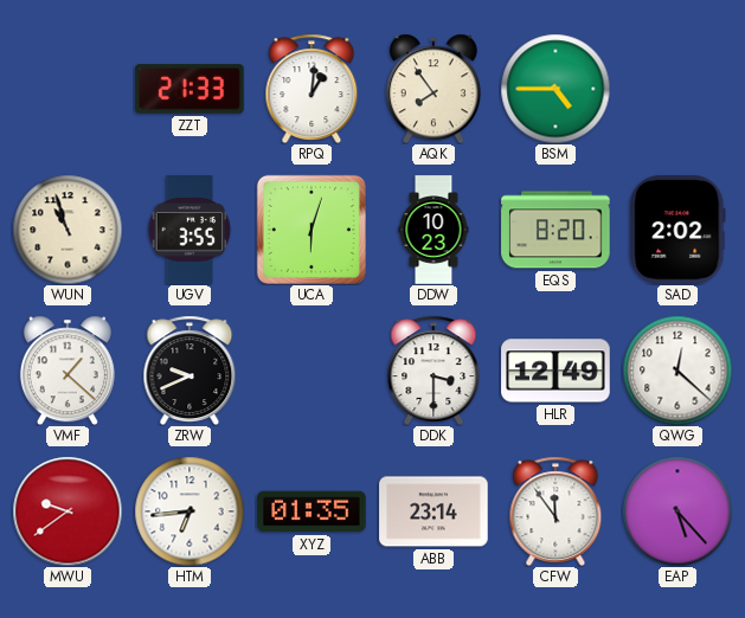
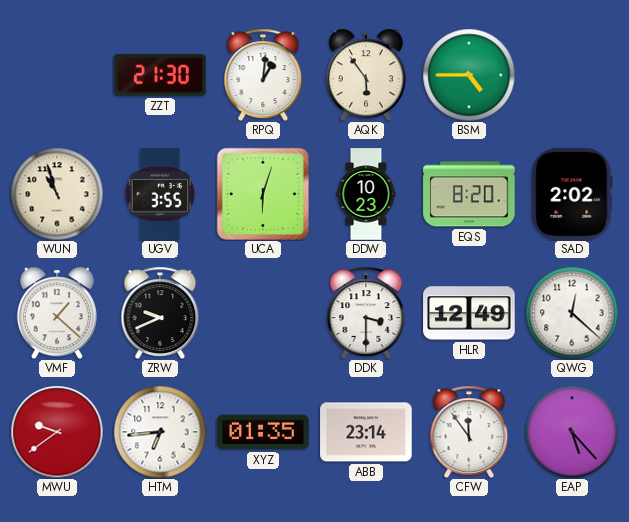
ZZT: 21:33 -> 21:30
AQK: 7:54 -> 5:54
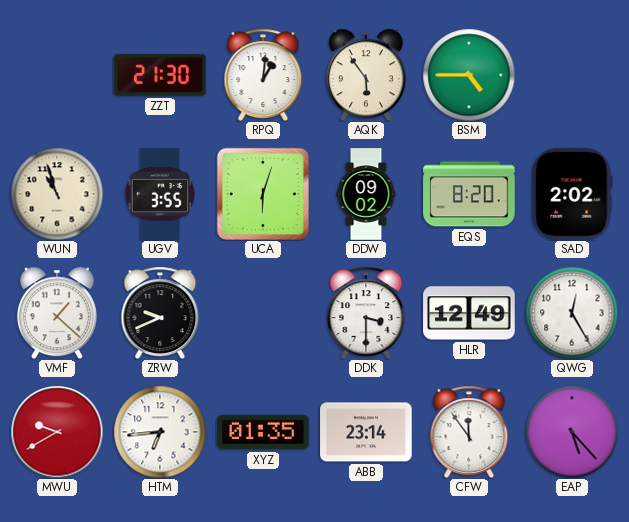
DDW: 10:23 -> 09:02
QWG: 12:22 -> 12:25
MWU: 9:39 -> 9:40
